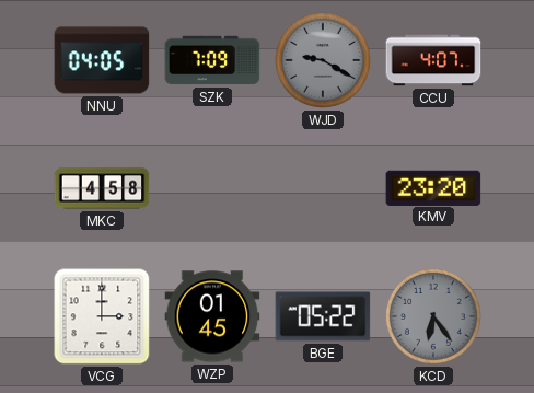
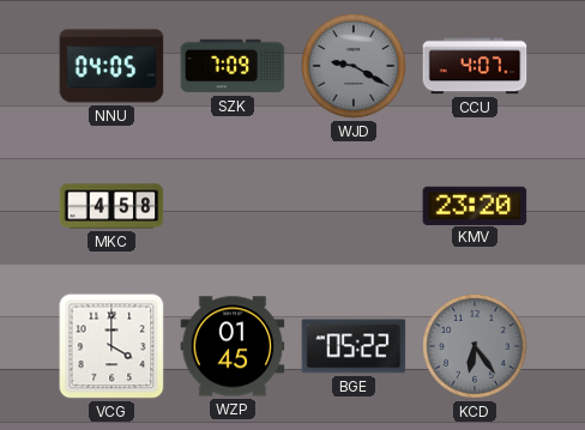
VCG: 3:00 -> 4:00
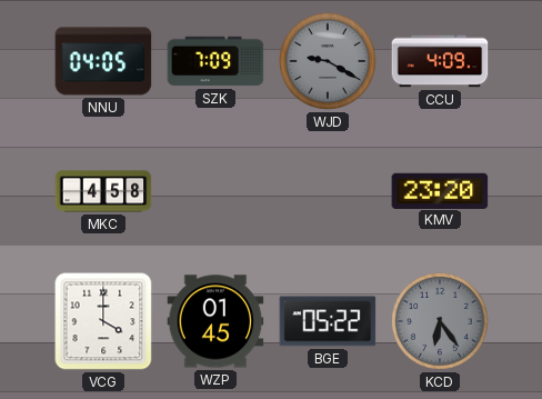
CCU: 4:07 -> 4:09
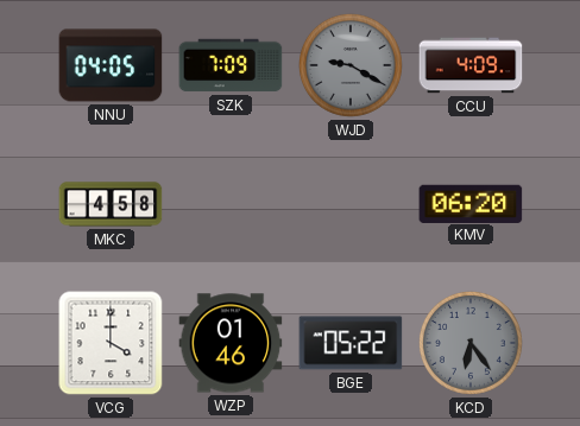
KMV: 23:20 -> 06:20
WZP: 01:45 -> 01:46
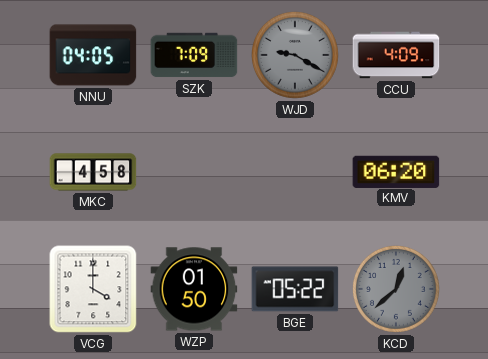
WZP: 01:46 -> 01:50
KCD: 6:24 -> 12:38
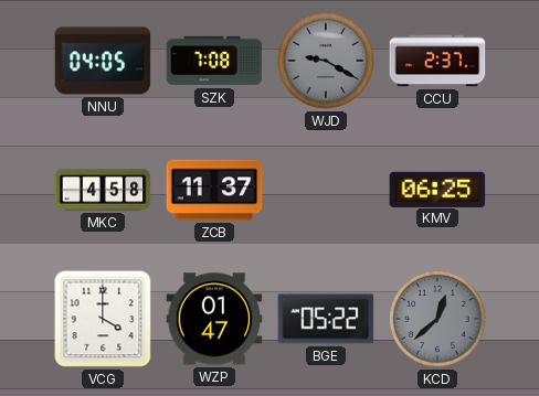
SZK: 7:09 -> 7:08
CCU: 4:09 -> 2:37
ZCB: none -> 11:37
KMV: 06:20 -> 06:25
WZP: 01:50 -> 01:47
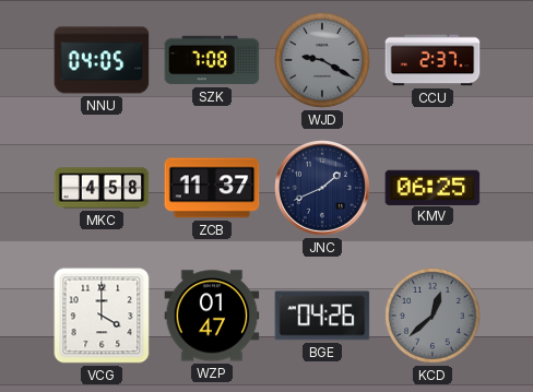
JNC: none -> 1:41
BGE: 05:22 -> 04:26
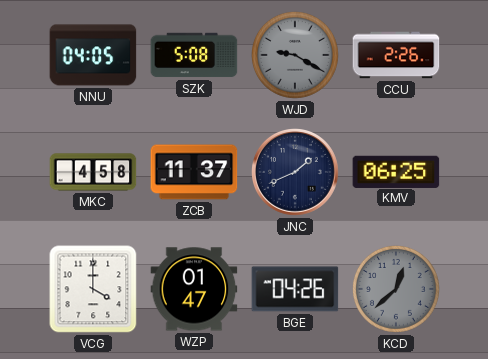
SZK: 7:08 -> 5:08
CCU: 2:37 -> 2:26
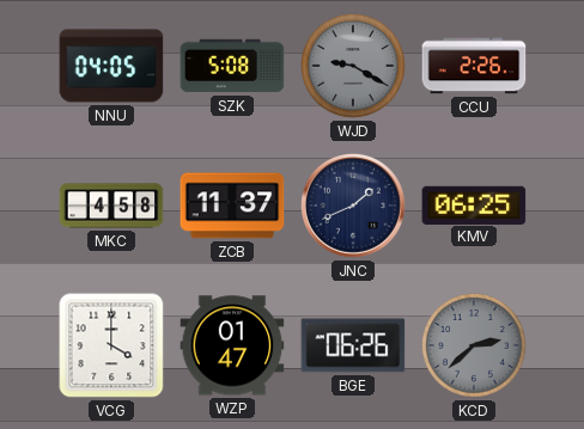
BGE: 04:26 -> 06:26
KCD: 12:38 -> 2:38
